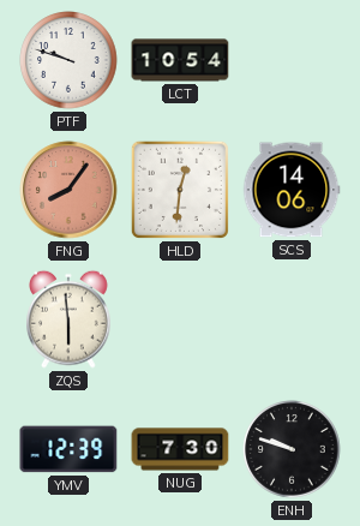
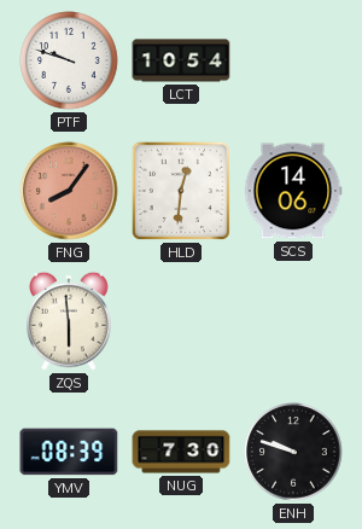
YMV: 12:39 -> 08:39
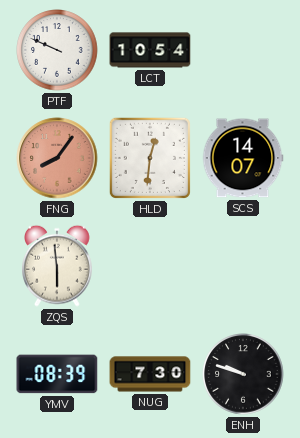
PTF: 9:48 -> 9:49
SCS: 14:06 -> 14:07
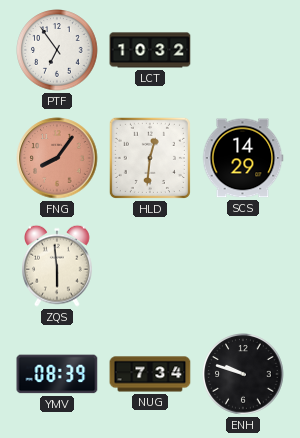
PTF: 9:49 -> 6:54
LCT: 10:54 -> 10:32
SCS: 14:07 -> 14:29
NUG: 7:30 -> 7:34
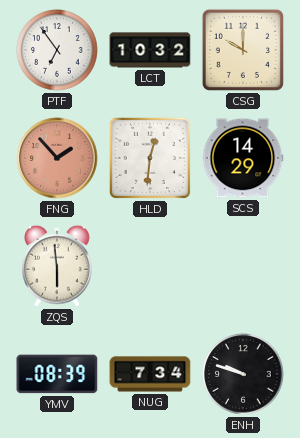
CSG: none -> 10:00
FNG: 8:06 -> 1:53
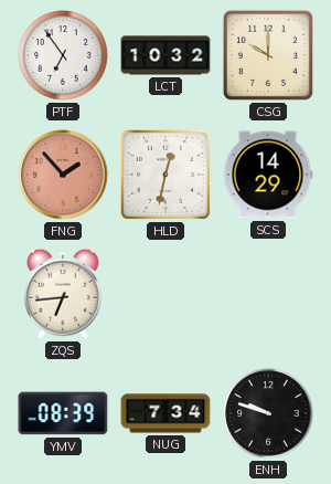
HLD: 12:31 -> 12:32
ZQS: 5:59 -> 6:44
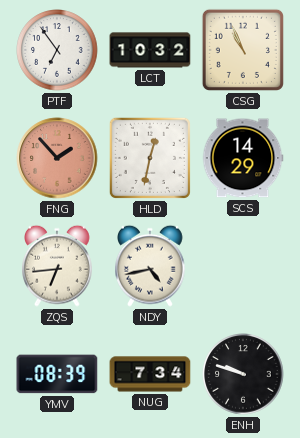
CSG: 10:00 -> 10:56
NDY: none -> 4:43
